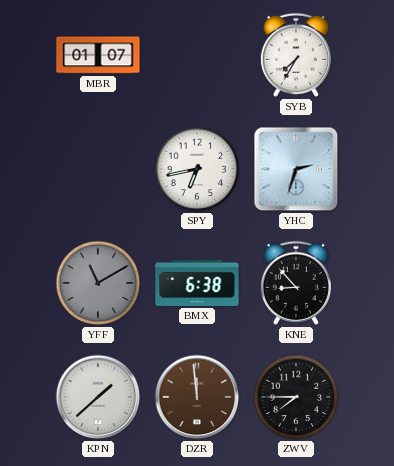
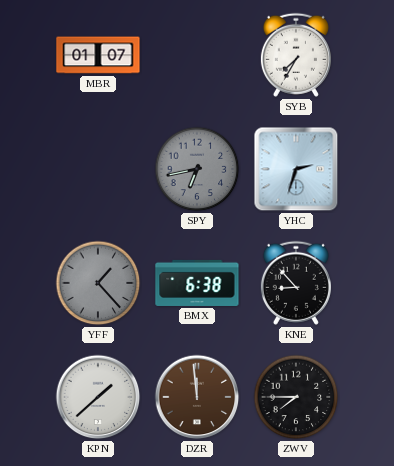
SPY dial: white -> grey
YFF: 11:10 -> 1:23
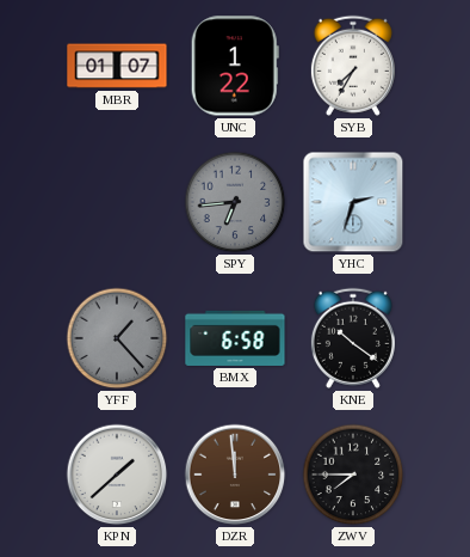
UNC: none -> 1:22
SPY: 6:43 -> 6:44
BMX: 6:38 -> 6:58
KNE: 8:53 -> 10:21
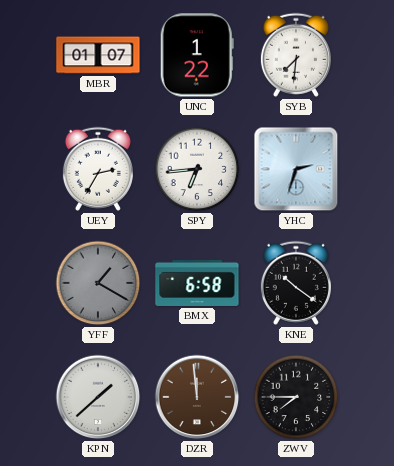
SYB: 7:35 -> 7:31
UEY: none -> 2:35
SPY dial: grey -> white
YFF: 1:23 -> 1:20
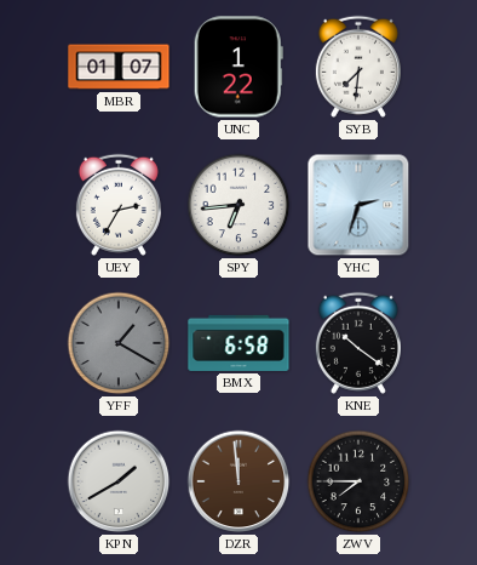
KPN: 1:38 -> 1:40
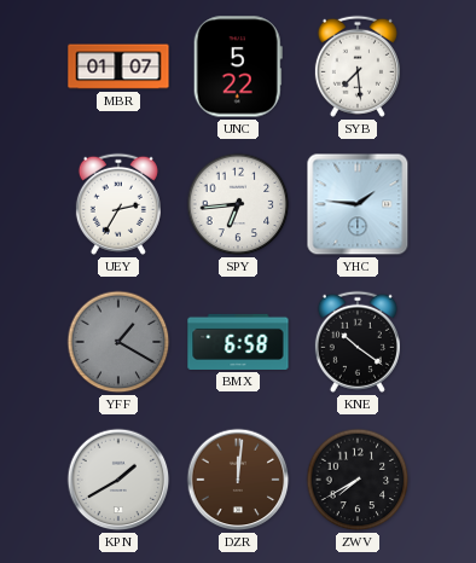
UNC: 1:22 -> 5:22
SYB: 7:31 -> 7:29
YHC: 2:33 -> 1:46
DZR: 11:59 -> 12:01
ZWV: 7:45 -> 7:40
